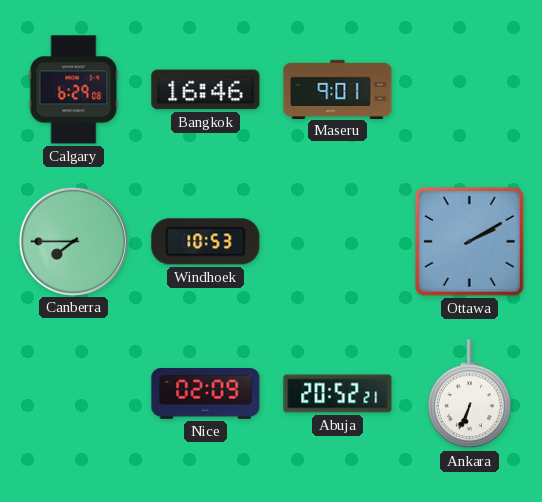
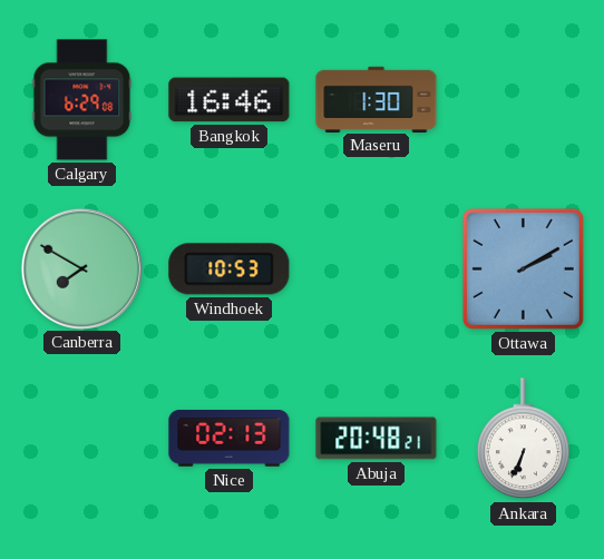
Maseru: 9:01 -> 1:30
Canberra: 7:45 -> 7:50
Nice: 02:09 -> 02:13
Abuja: 20:52 -> 20:48
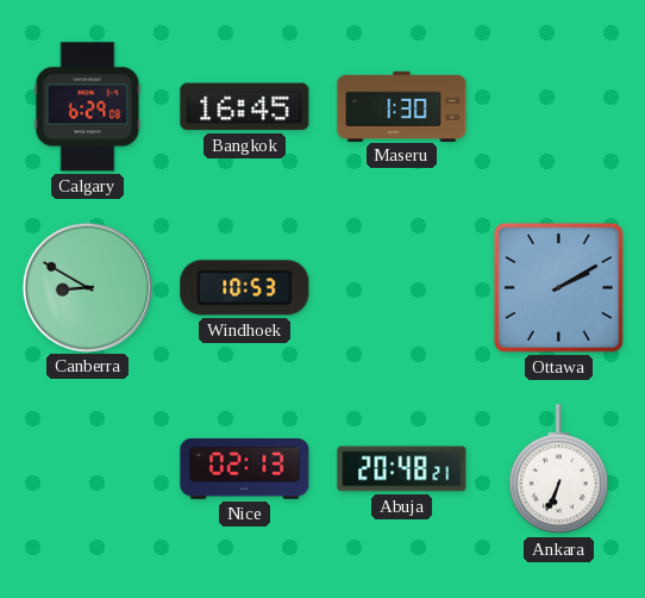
Bangkok: 16:46 -> 16:45
Canberra: 7:50 -> 8:50
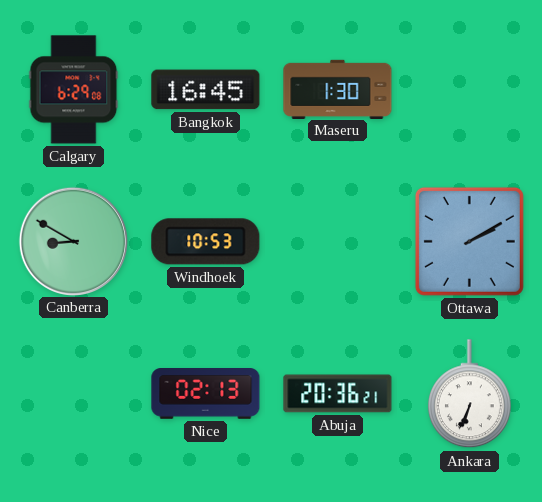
Abuja: 20:48 -> 20:36
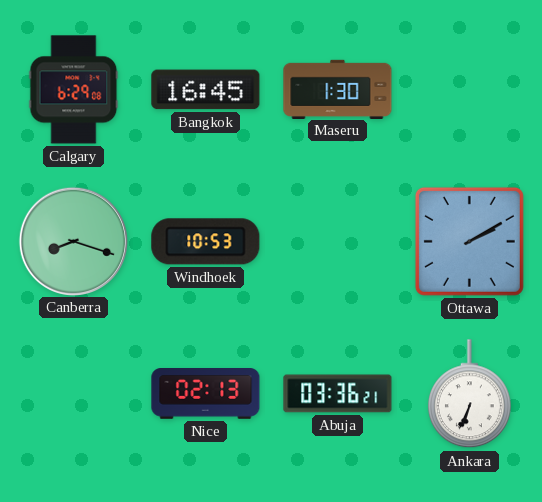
Canberra: 8:50 -> 8:18
Abuja: 20:36 -> 03:36
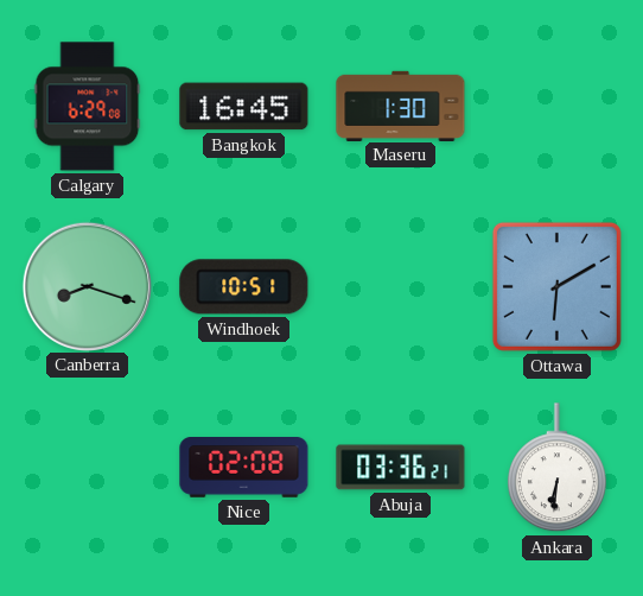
Windhoek: 10:53 -> 10:51
Ottawa: 2:10 -> 6:10
Nice: 02:13 -> 02:08
Ankara: 6:34 -> 6:31
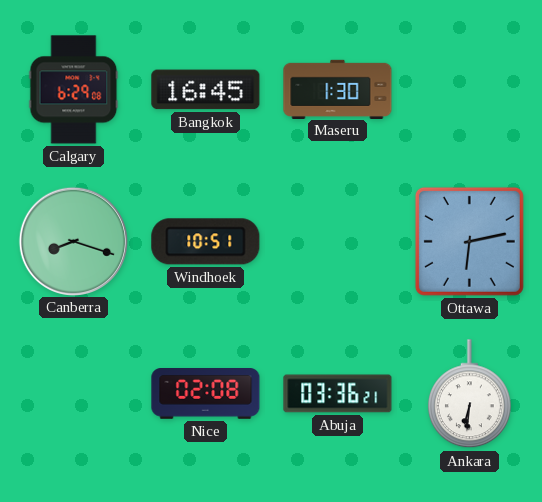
Ottawa: 6:10 -> 6:13
